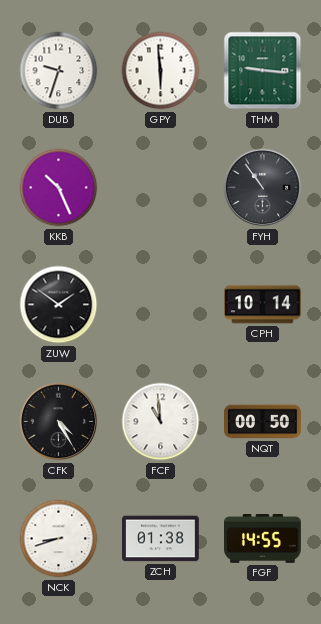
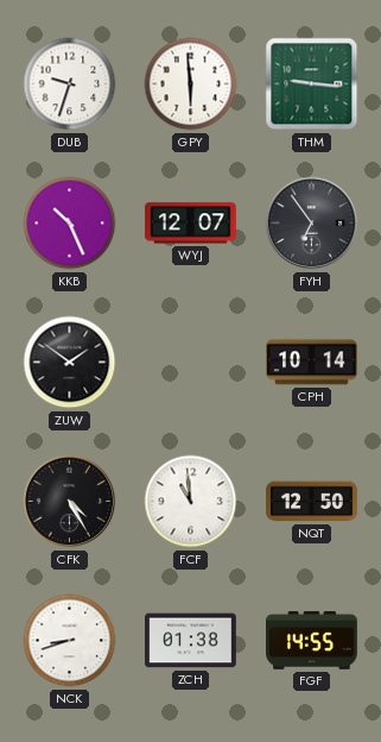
WYJ: none -> 12:07
FYH: 10:54 -> 6:54
NQT: 00:50 -> 12:50
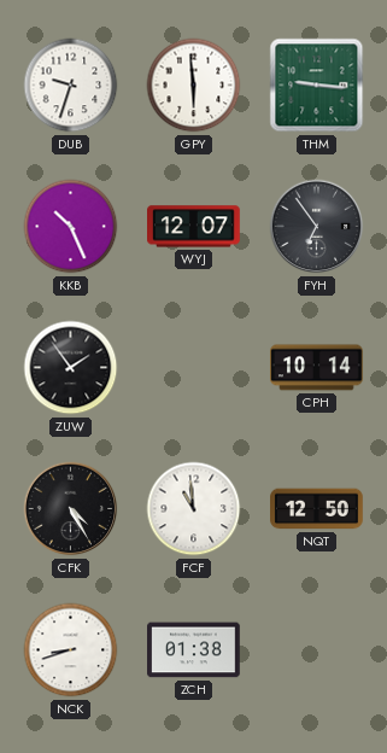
ZUW: 1:51 -> 1:54
FGF: 14:55 -> none
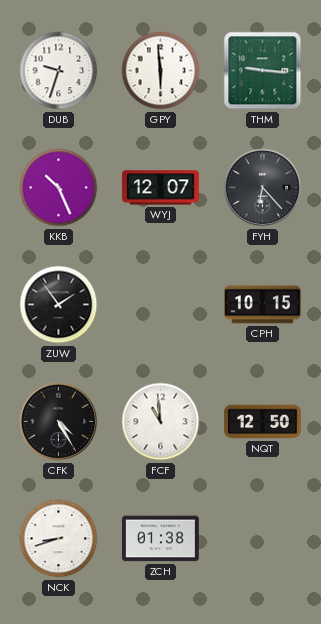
FYH: 6:54 -> 6:23
CPH: 10:14 -> 10:15
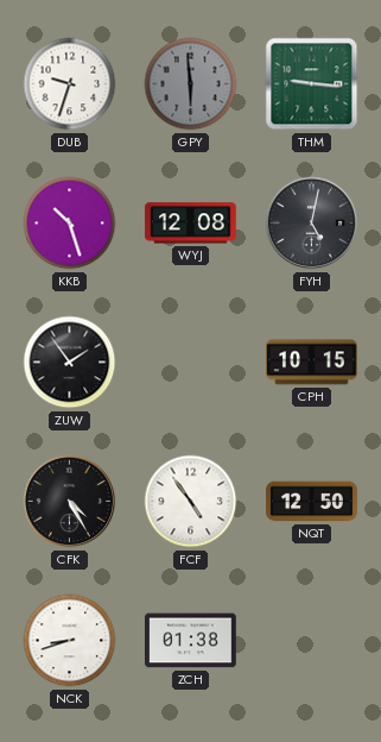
GPY dial: white -> grey
KKB: 10:26 -> 10:27
WYJ: 12:07 -> 12:08
FYH: 6:23 -> 5:02
FCF: 10:59 -> 4:54
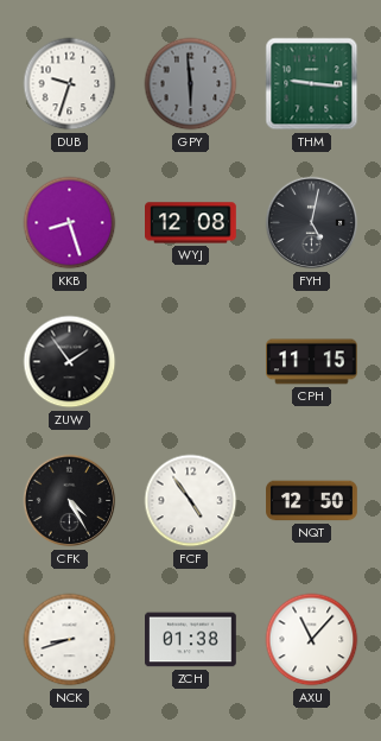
KKB: 10:27 -> 8:27
CPH: 10:15 -> 11:15
AXU: none -> 11:07
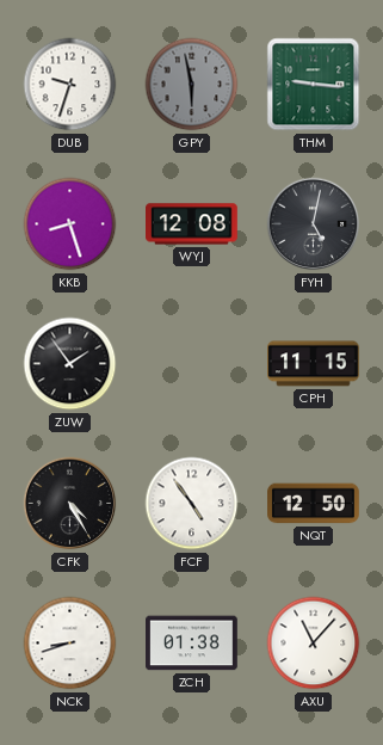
GPY: 5:59 -> 5:58
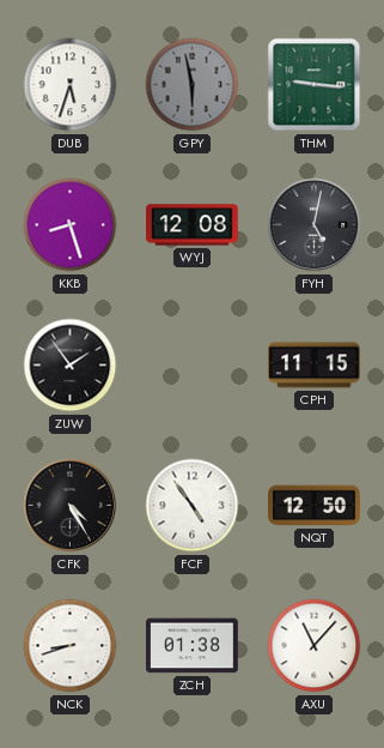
DUB: 9:33 -> 5:33
